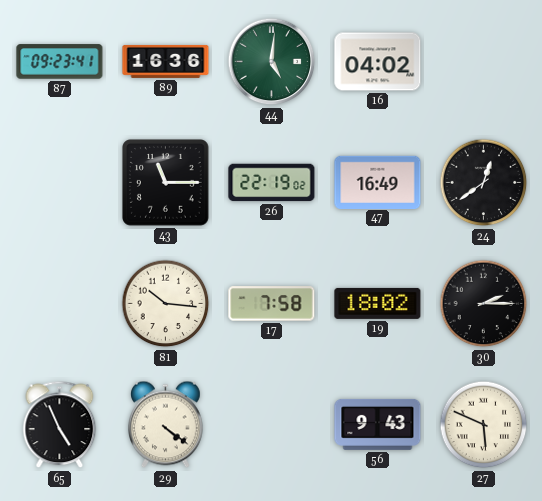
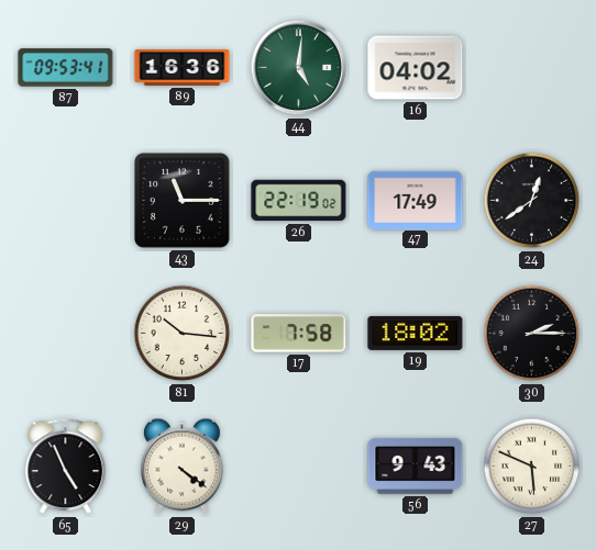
87: 09:23 -> 09:53
47: 16:49 -> 17:49
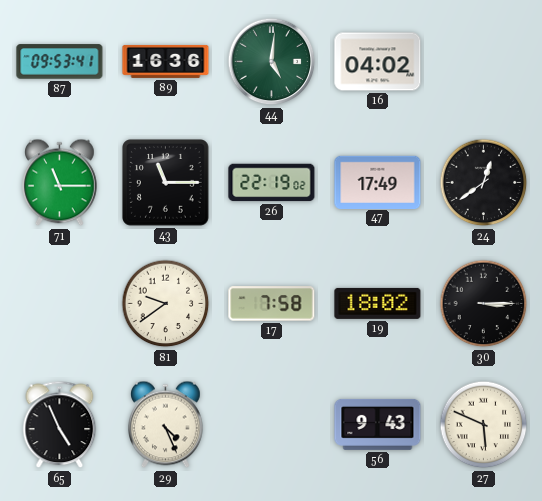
71: none -> 11:15
81: 10:16 -> 9:39
30: 2:15 -> 3:15
29: 4:21 -> 4:26
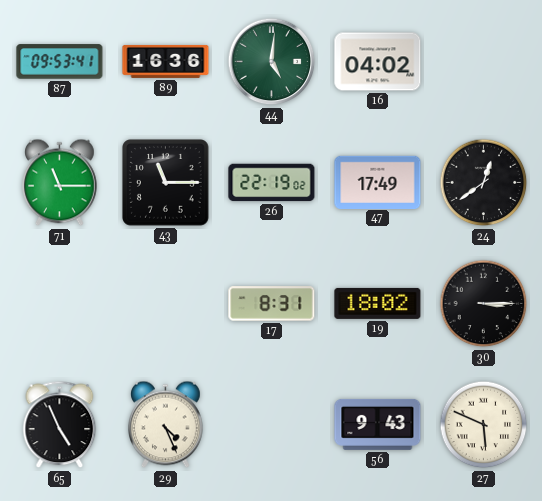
81: 9:39 -> none
17: 7:58 -> 8:31
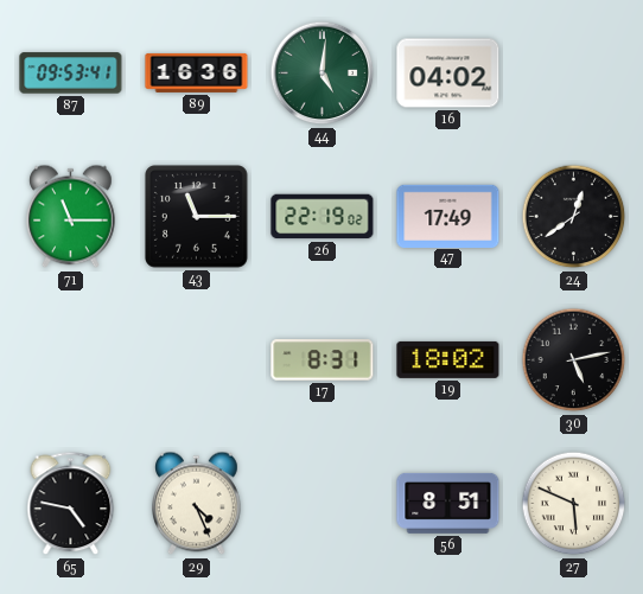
30: 3:15 -> 5:13
65: 4:56 -> 4:47
56: 9:43 -> 8:51
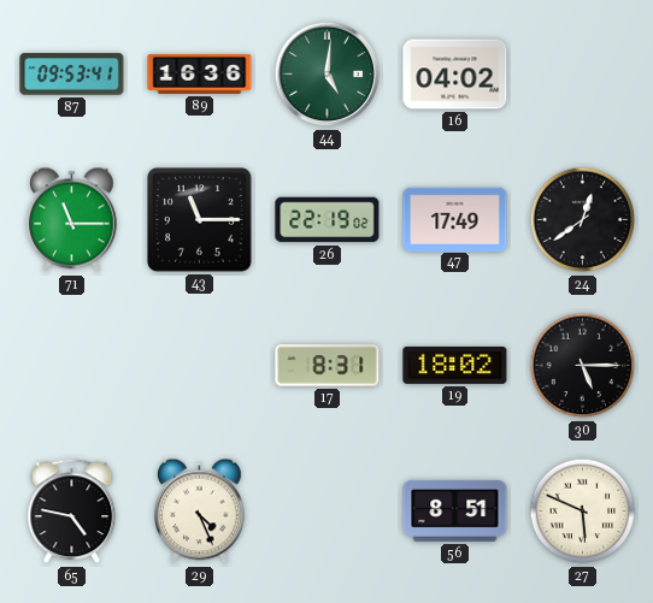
30: 5:13 -> 5:15
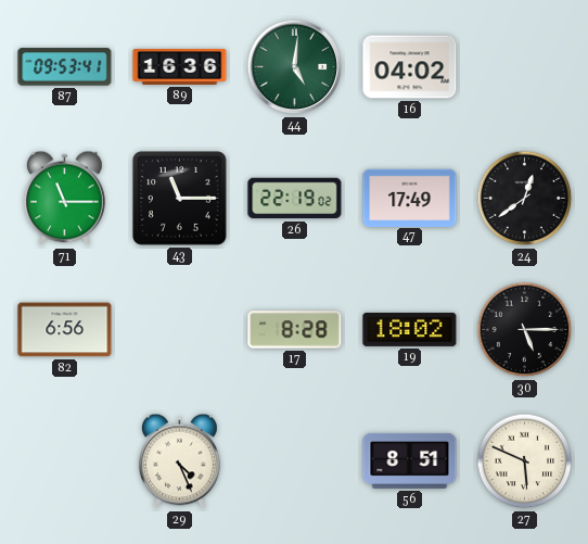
82: none -> 6:56
17: 8:31 -> 8:28
65: 4:47 -> none
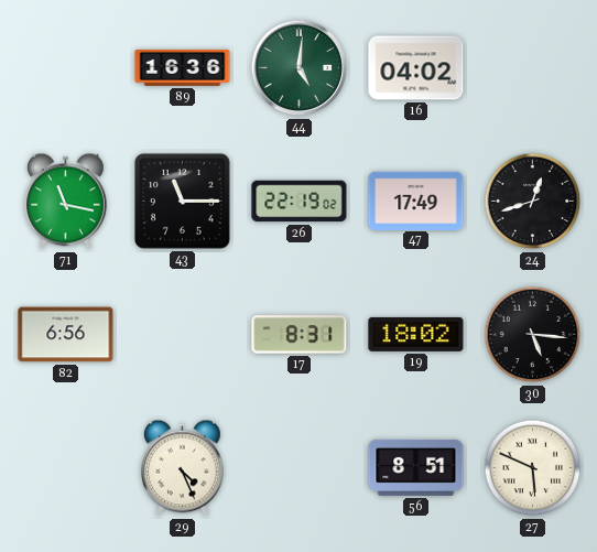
87: 09:53 -> none
71: 11:15 -> 11:17
24: 12:39 -> 12:42
17: 8:28 -> 8:31
30: 5:15 -> 5:16
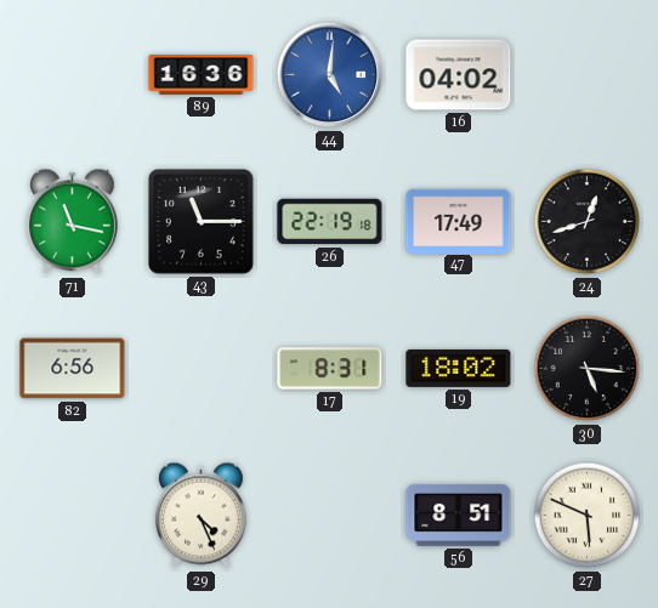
44 dial: green -> blue
26: 22:19:02 -> 22:19:18
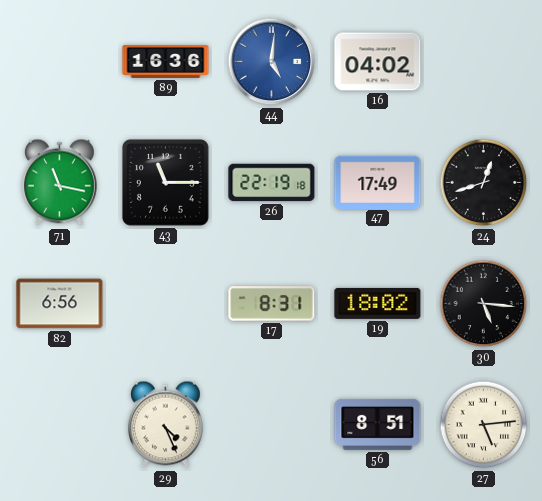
27: 5:49 -> 5:14
